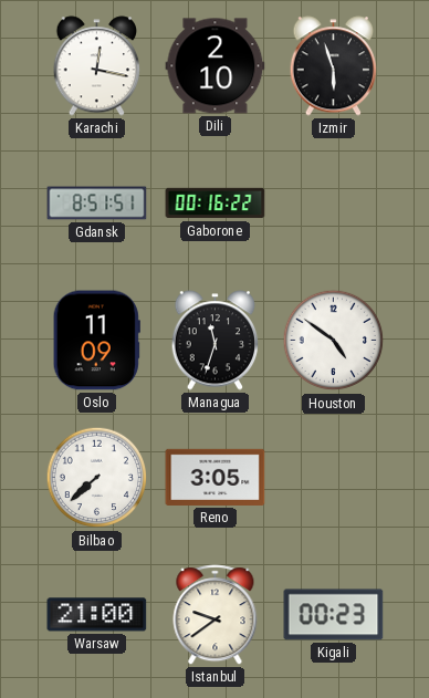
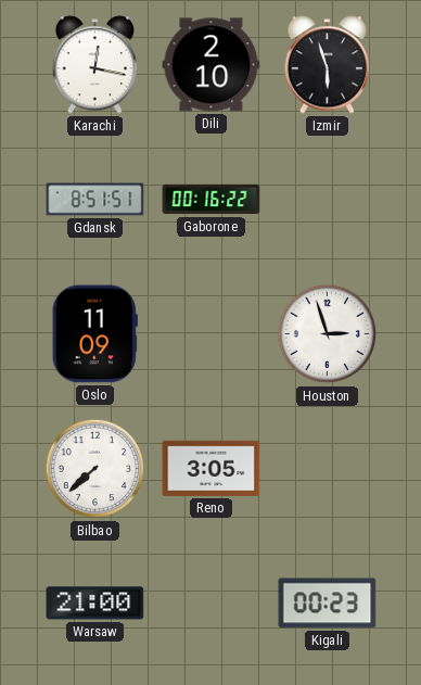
Managua: 11:33 -> none
Houston: 4:51 -> 2:57
Istanbul: 9:39 -> none
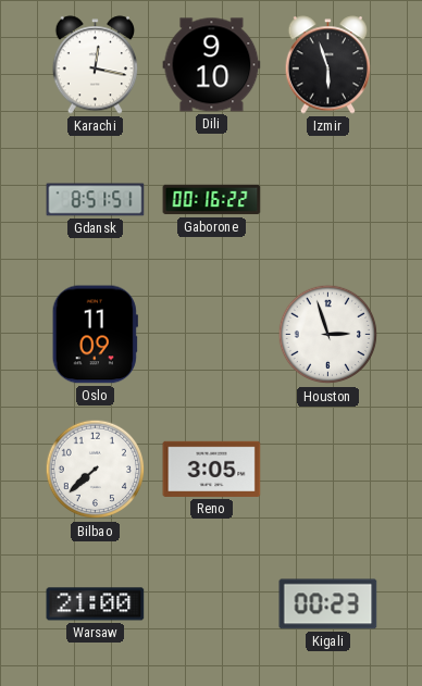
Dili: 2:10 -> 9:10
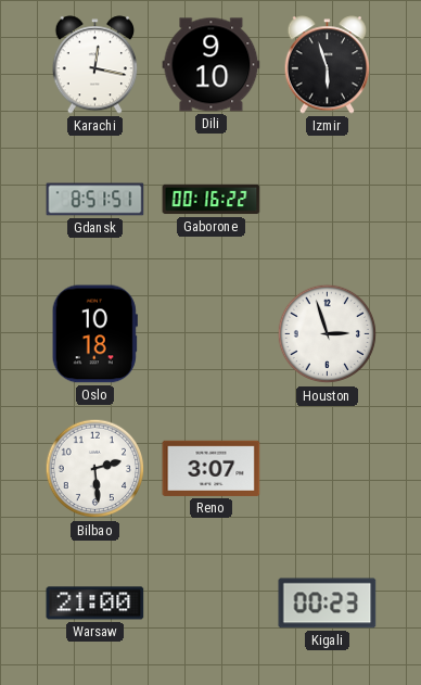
Oslo: 11:09 -> 10:18
Bilbao: 7:38 -> 2:29
Reno: 3:05 -> 3:07
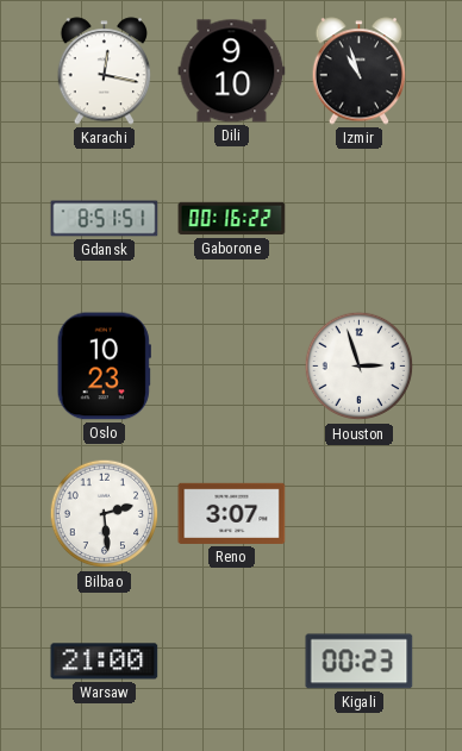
Izmir: 5:57 -> 10:57
Oslo: 10:18 -> 10:23
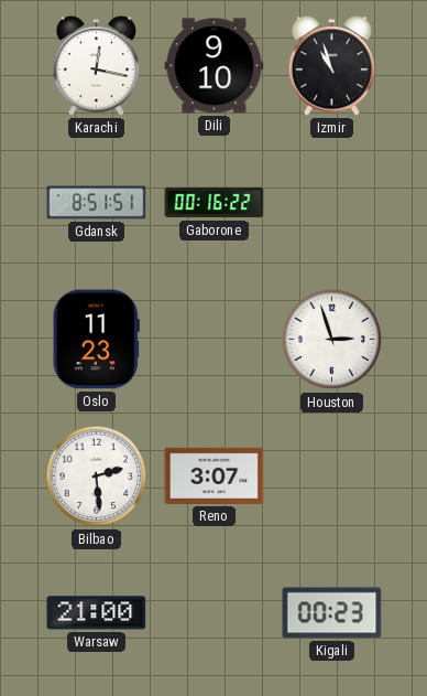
Oslo: 10:23 -> 11:23
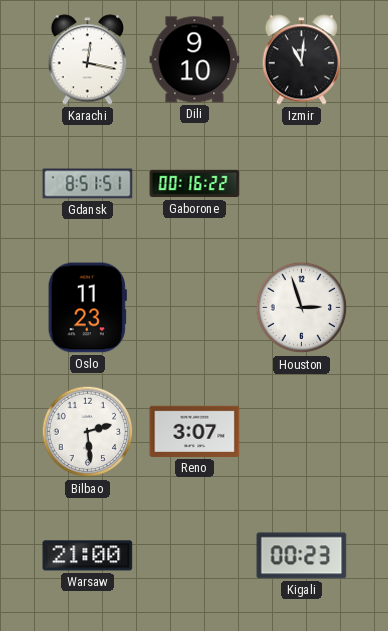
Izmir: 10:57 -> 11:01
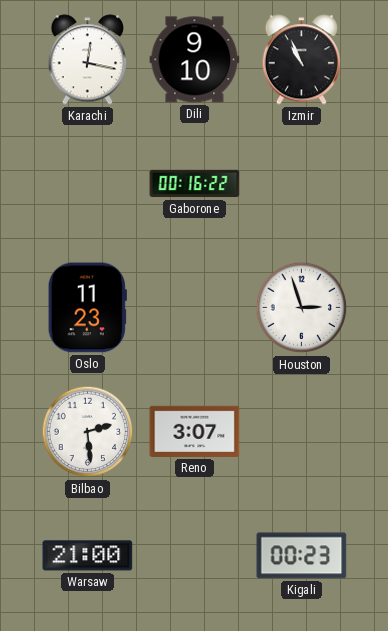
Izmir: 11:01 -> 10:56
Gdansk: 8:51 -> none
